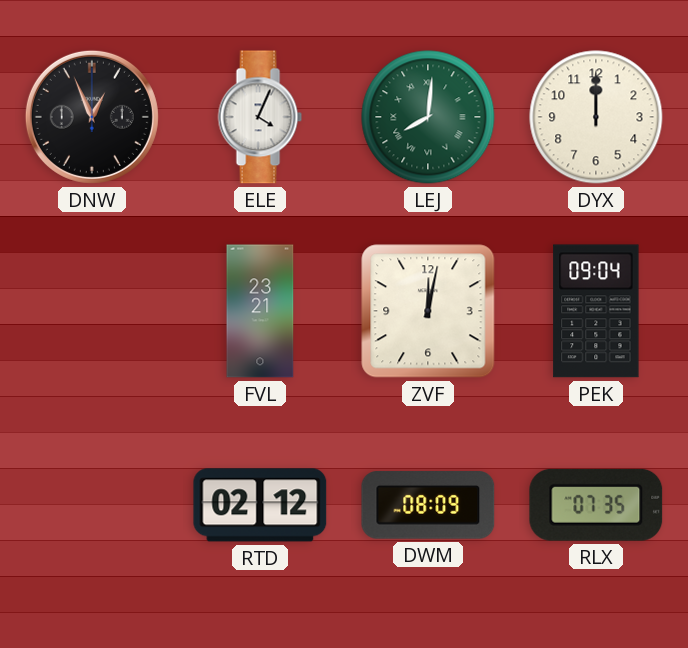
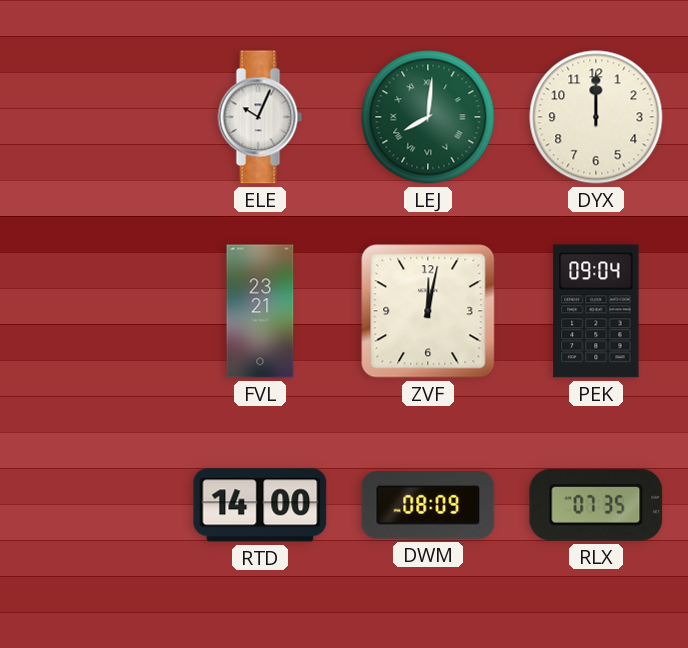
DNW: 12:56 -> none
ELE: 4:04 -> 10:04
RTD: 02:12 -> 14:00
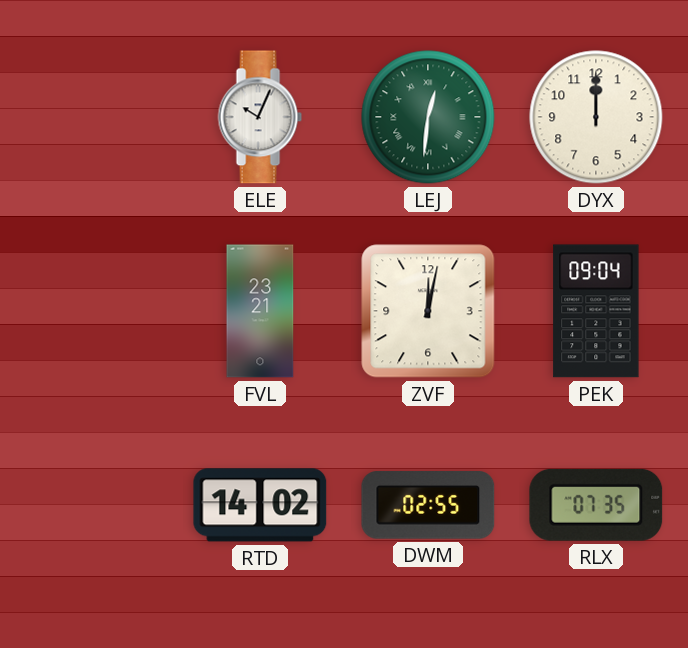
LEJ: 8:01 -> 12:31
RTD: 14:00 -> 14:02
DWM: 08:09 -> 02:55
